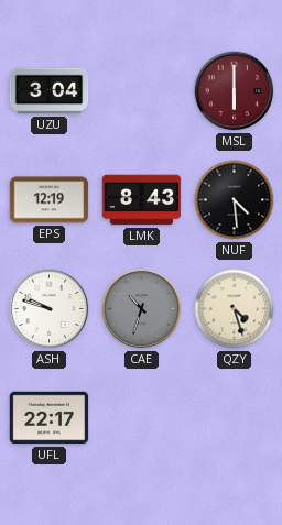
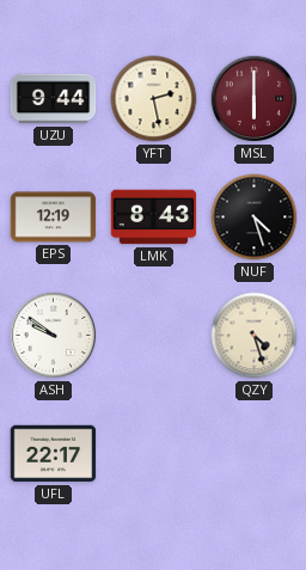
UZU: 3:04 -> 9:44
YFT: none -> 2:28
NUF: 4:29 -> 4:27
ASH: 9:48 -> 9:51
CAE: 10:33 -> none
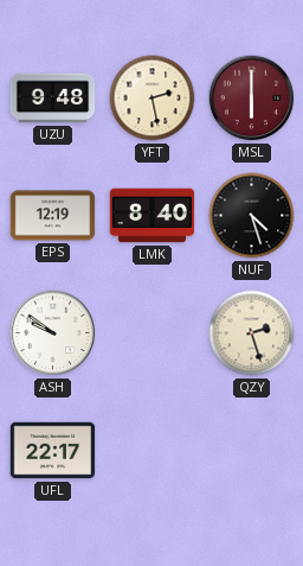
UZU: 9:44 -> 9:48
LMK: 8:43 -> 8:40
QZY: 4:27 -> 2:27
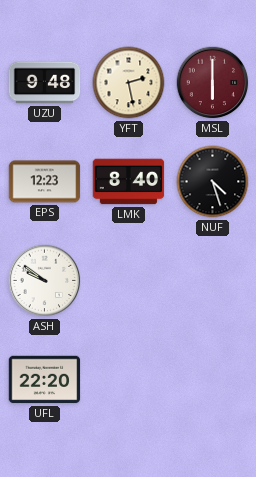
EPS: 12:19 -> 12:23
QZY: 2:27 -> none
UFL: 22:17 -> 22:20
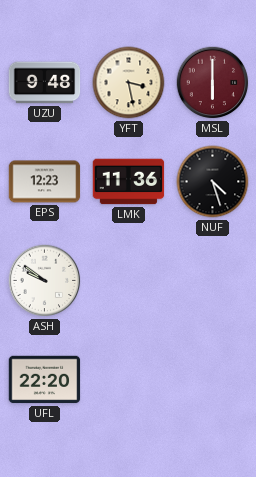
YFT: 2:28 -> 3:28
LMK: 8:40 -> 11:36
